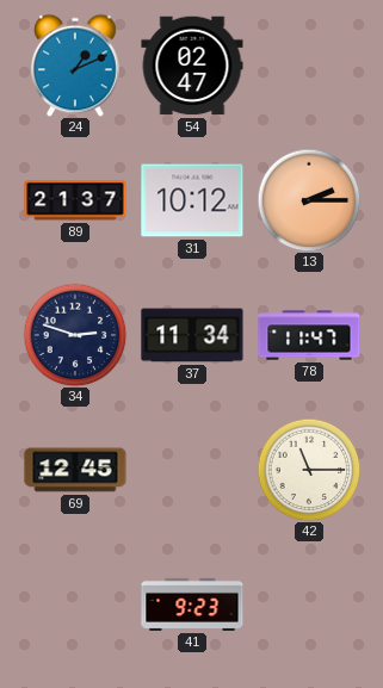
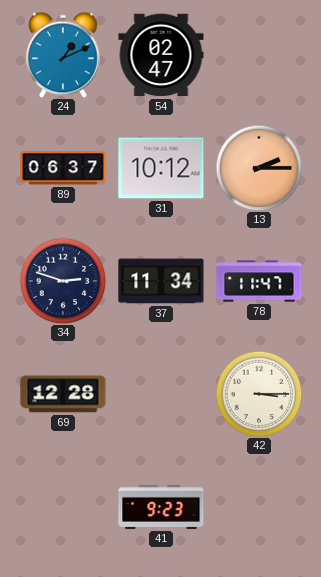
89: 21:37 -> 06:37
69: 12:45 -> 12:28
42: 11:15 -> 3:15
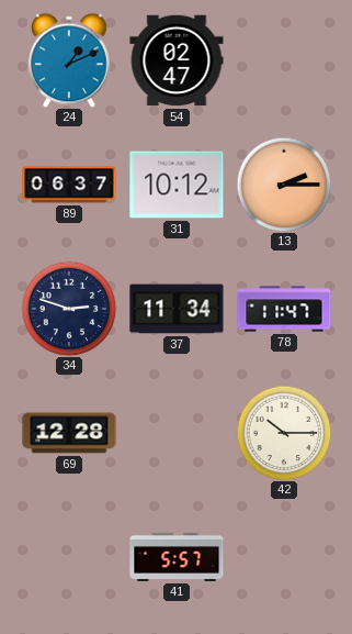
42: 3:15 -> 10:15
41: 9:23 -> 5:57
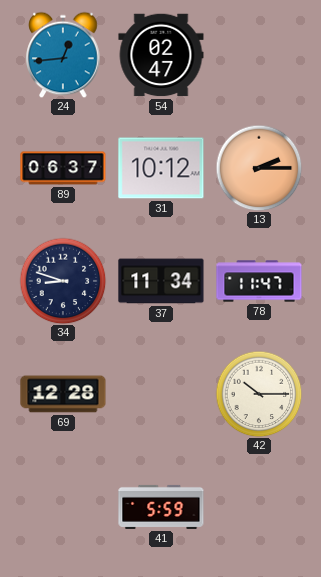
24: 1:11 -> 12:44
34: 2:48 -> 8:48
41: 5:57 -> 5:59
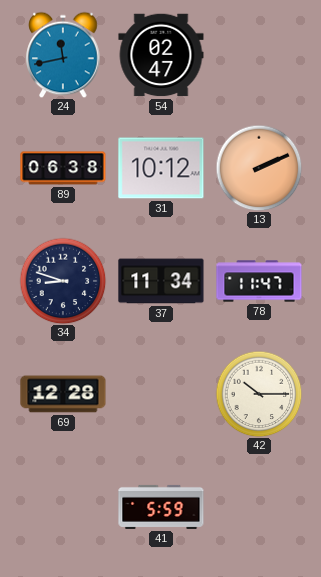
24: 12:44 -> 11:43
89: 06:37 -> 06:38
13: 2:15 -> 2:11
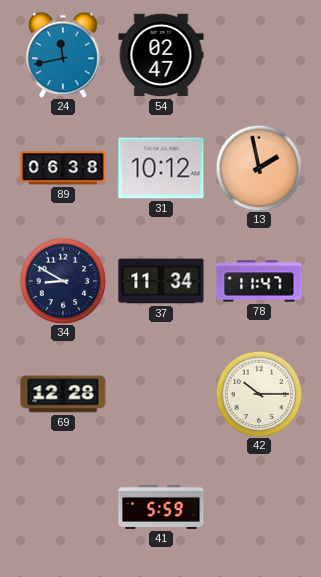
13: 2:11 -> 1:58
34: 8:48 -> 8:50
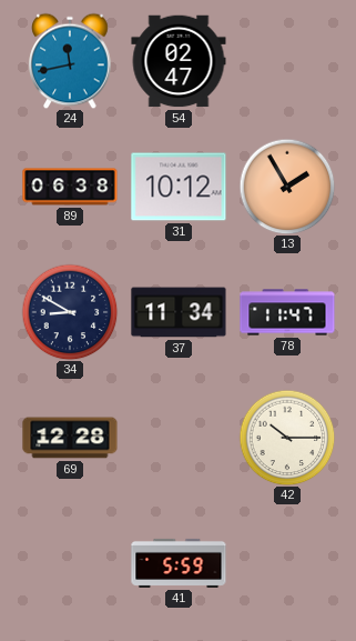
13: 1:58 -> 1:55
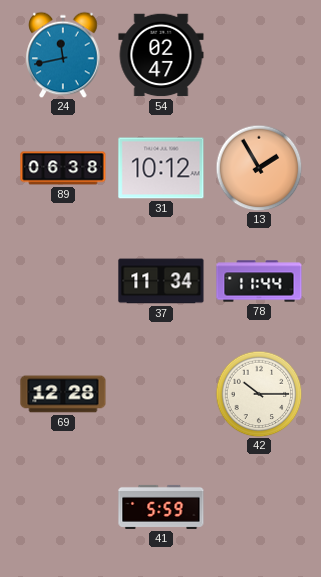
34: 8:50 -> none
78: 11:47 -> 11:44
